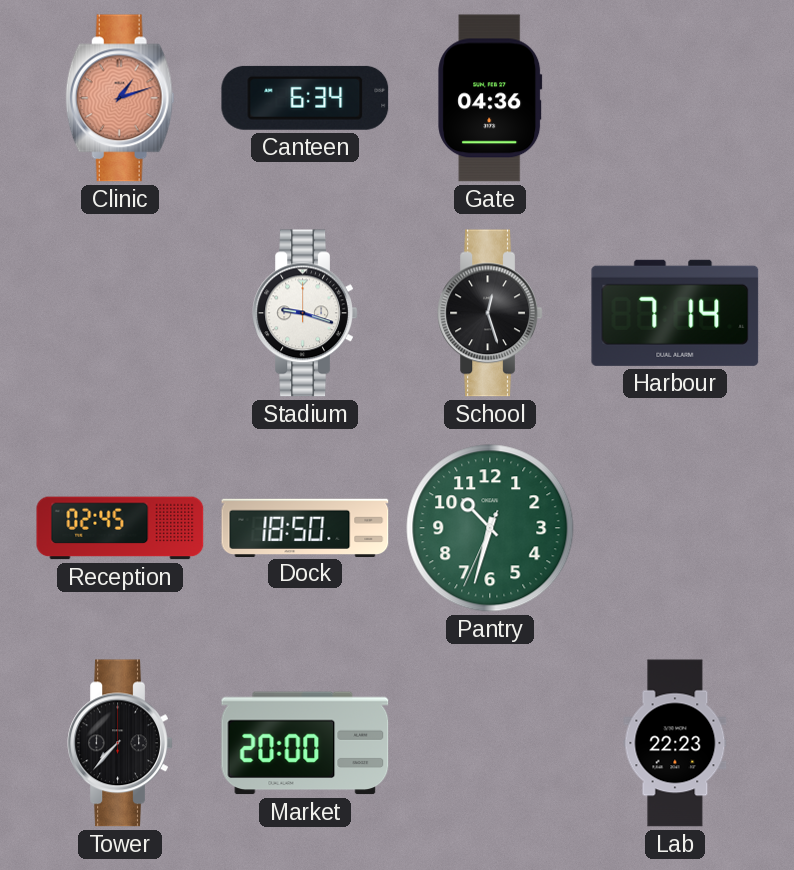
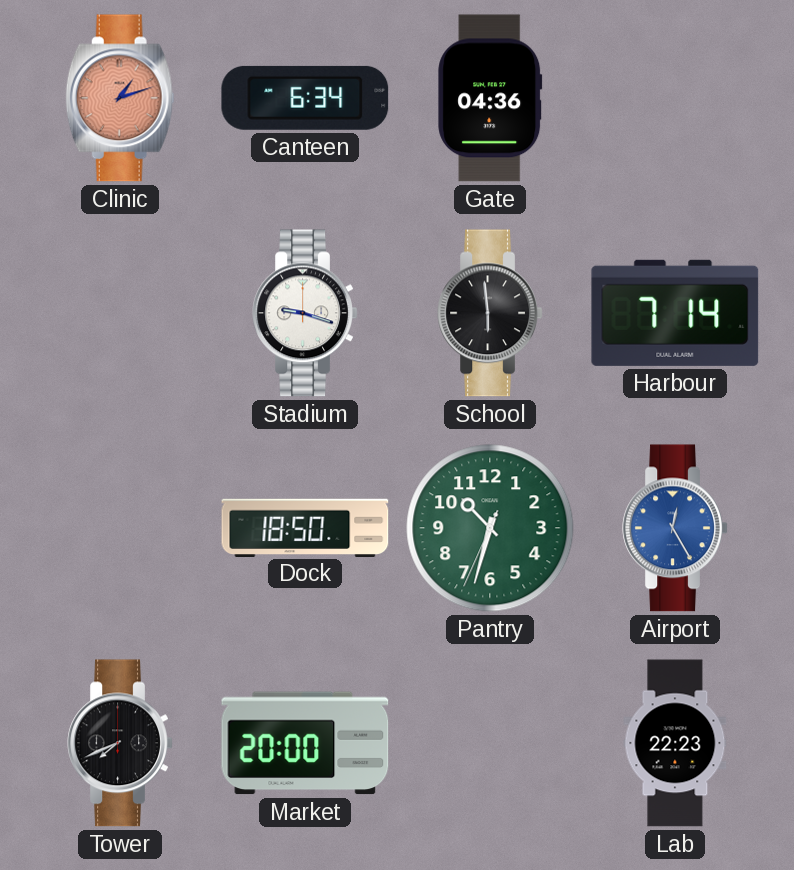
School: 12:27 -> 5:59
Reception: 02:45 -> none
Airport: none -> 12:25
Tower: 7:37 -> 7:41
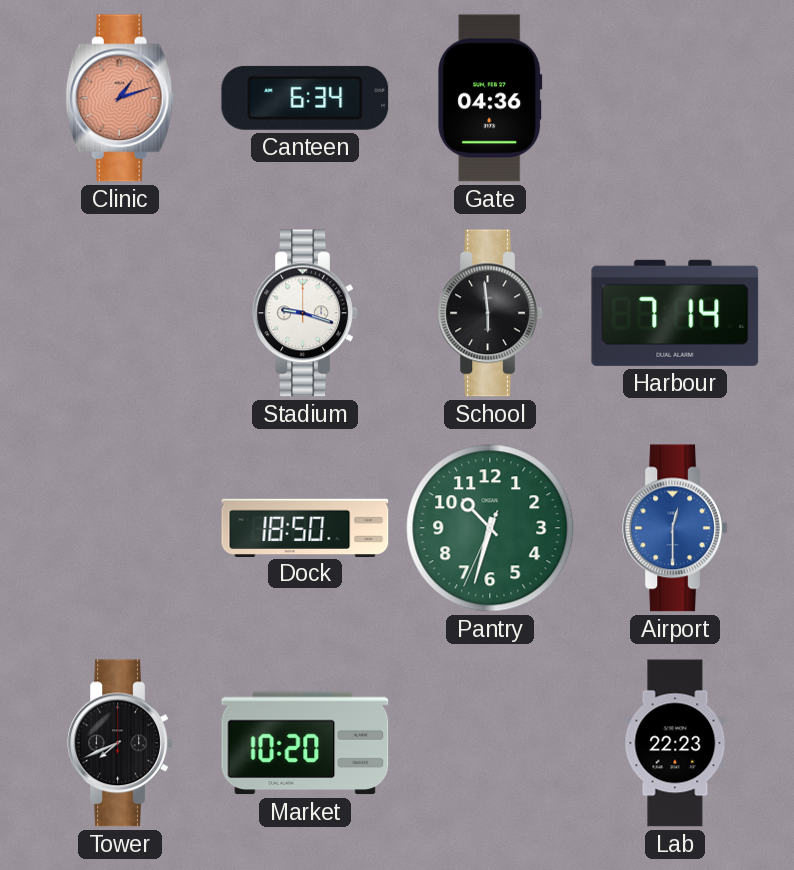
Airport: 12:25 -> 12:30
Market: 20:00 -> 10:20
